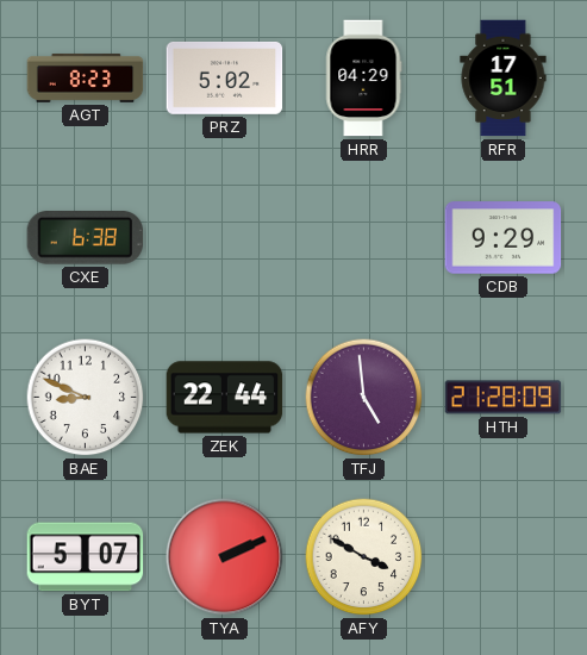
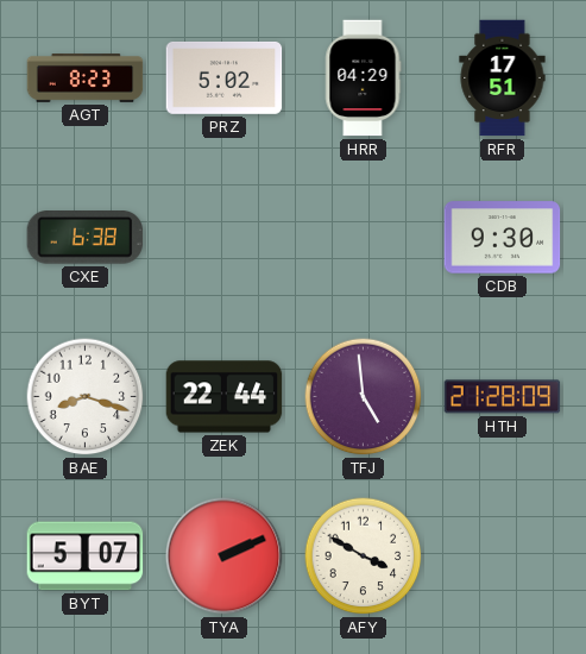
CDB: 9:29 -> 9:30
BAE: 8:49 -> 8:18
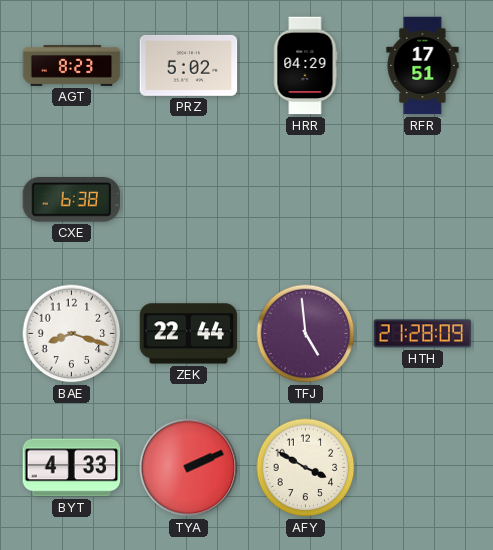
CDB: 9:30 -> none
BYT: 5:07 -> 4:33
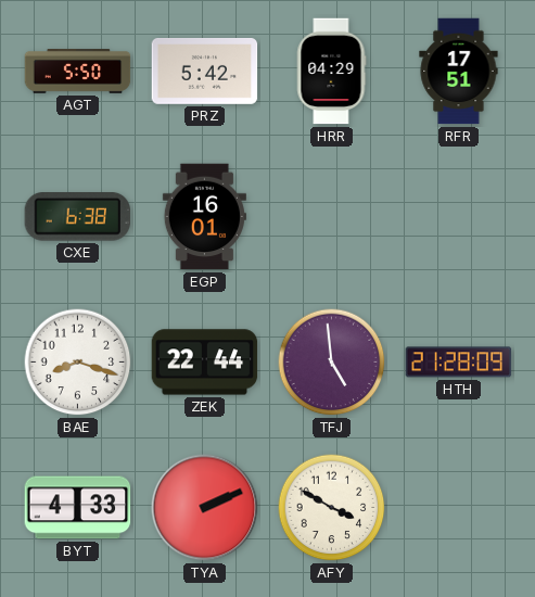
AGT: 8:23 -> 5:50
PRZ: 5:02 -> 5:42
EGP: none -> 16:01
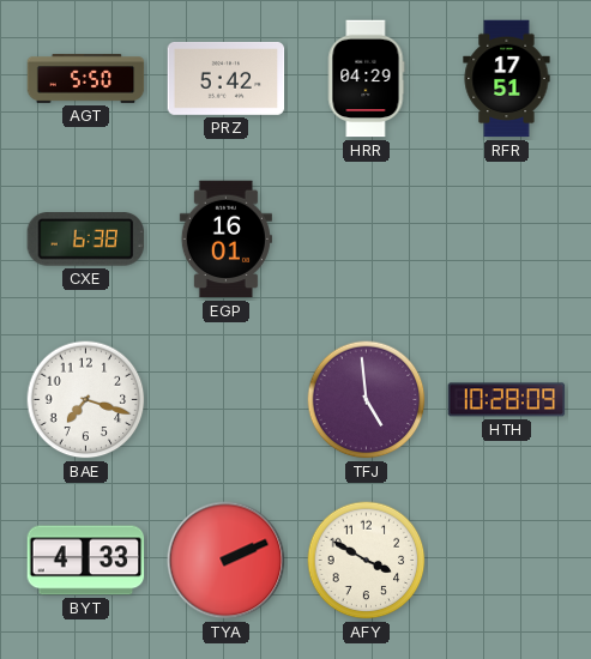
BAE: 8:18 -> 7:18
ZEK: 22:44 -> none
HTH: 21:28 -> 10:28
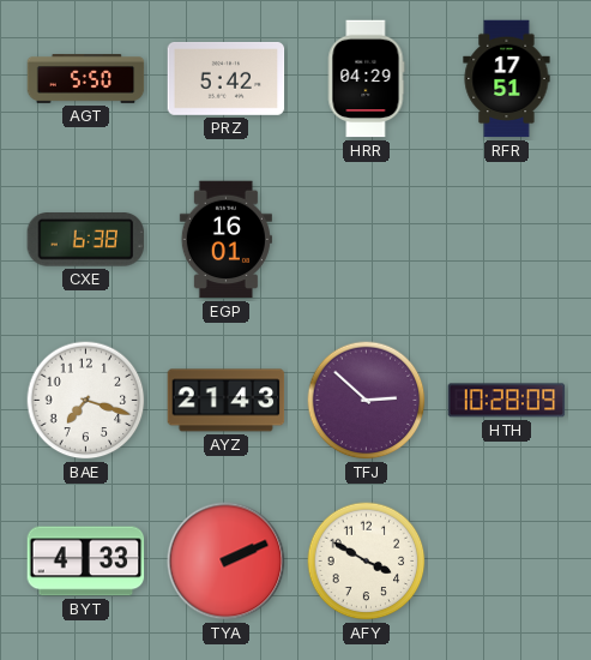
AYZ: none -> 21:43
TFJ: 4:59 -> 2:52
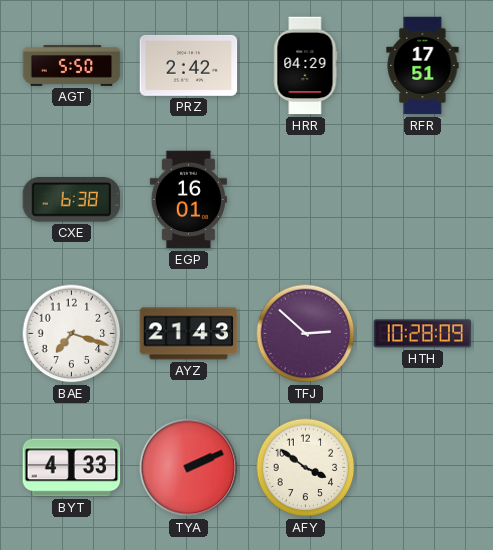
PRZ: 5:42 -> 2:42
AFY: 3:50 -> 3:51
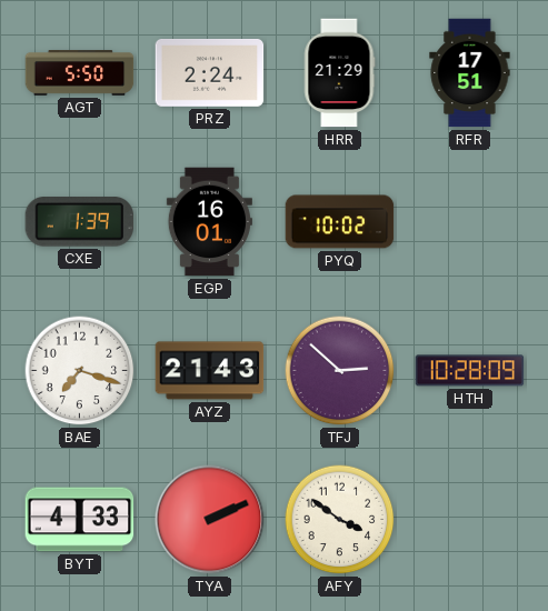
PRZ: 2:42 -> 2:24
HRR: 04:29 -> 21:29
CXE: 6:38 -> 1:39
PYQ: none -> 10:02
